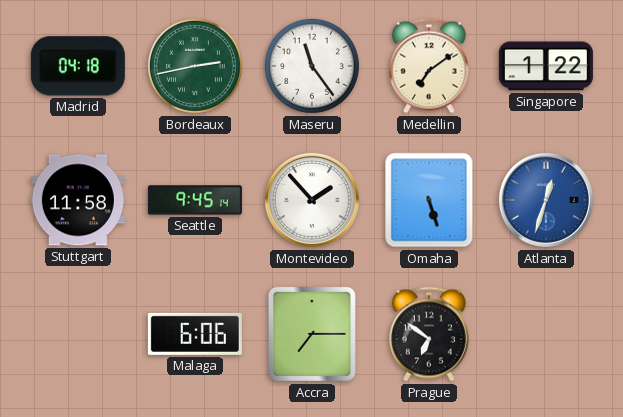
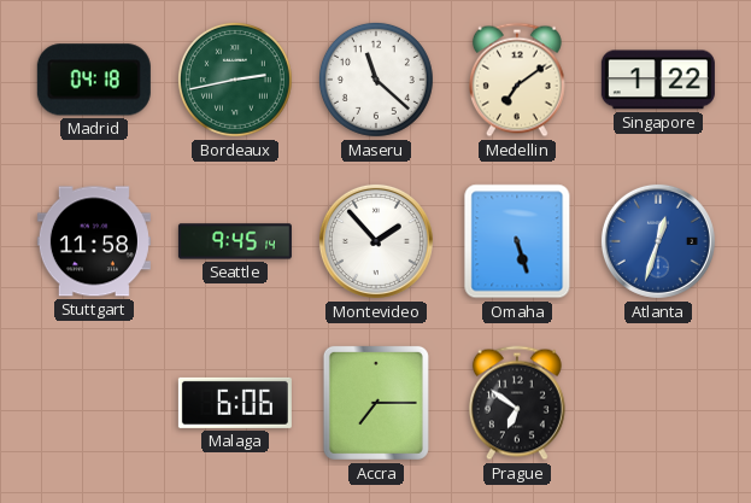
Maseru: 11:24 -> 11:22
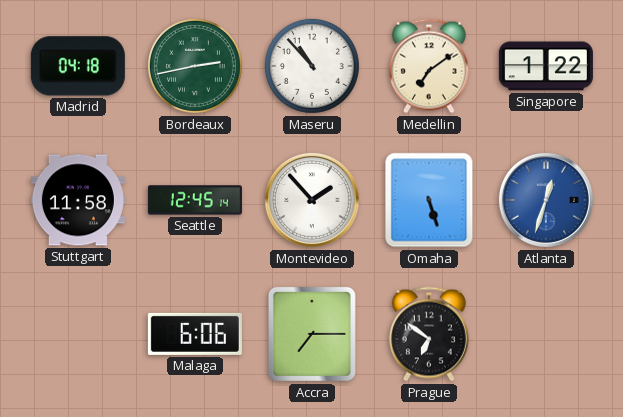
Maseru: 11:22 -> 10:53
Seattle: 9:45 -> 12:45
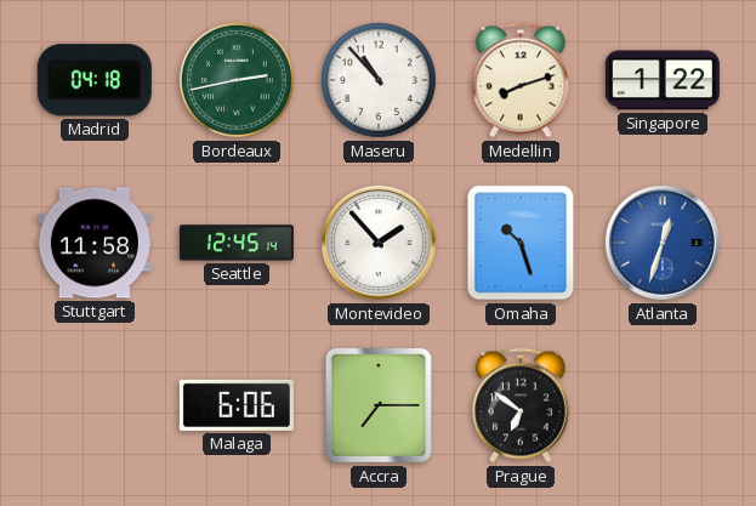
Medellin: 7:09 -> 8:12
Omaha: 5:27 -> 10:27
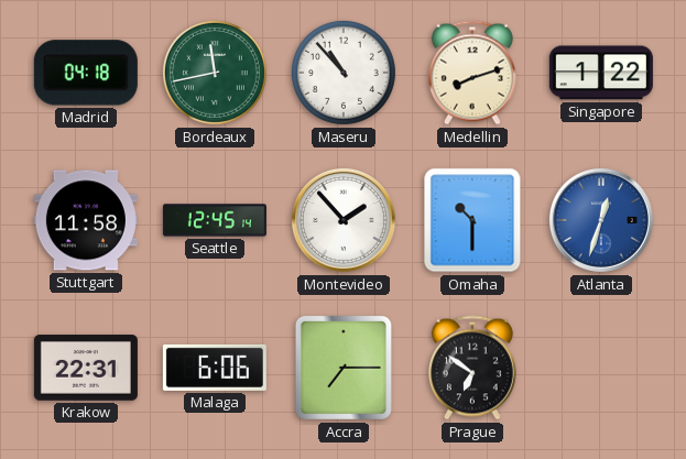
Bordeaux: 2:43 -> 11:43
Omaha: 10:27 -> 10:30
Krakow: none -> 22:31
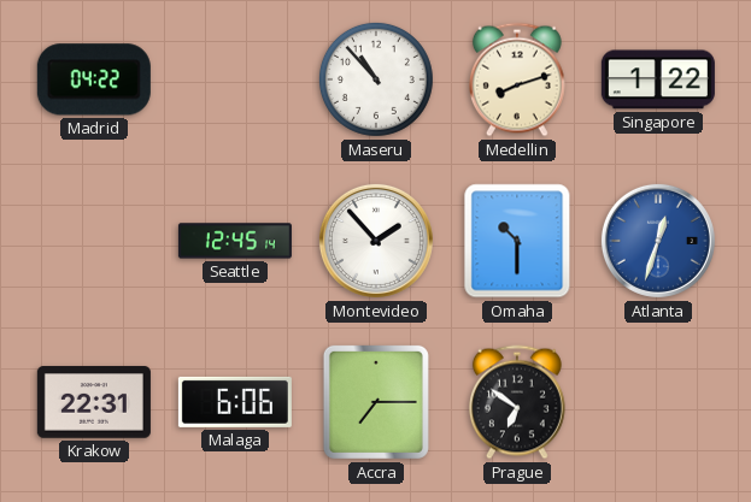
Madrid: 04:18 -> 04:22
Bordeaux: 11:43 -> none
Stuttgart: 11:58 -> none
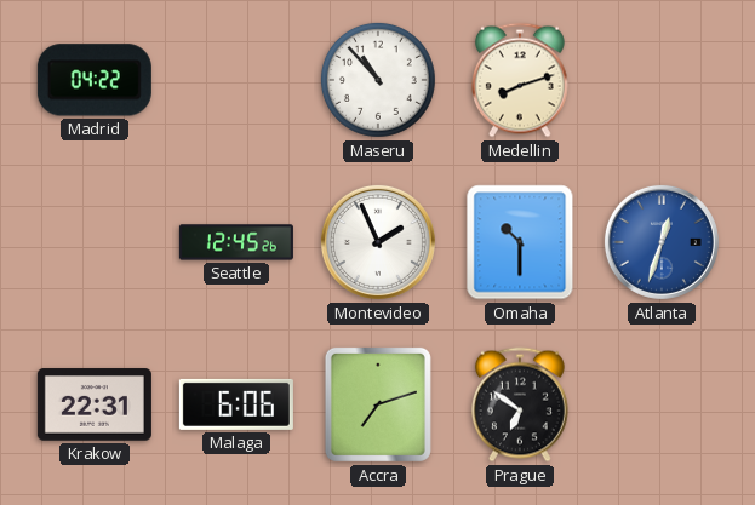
Singapore: 1:22 -> none
Seattle: 12:45:14 -> 12:45:26
Montevideo: 1:53 -> 1:56
Accra: 7:15 -> 7:12
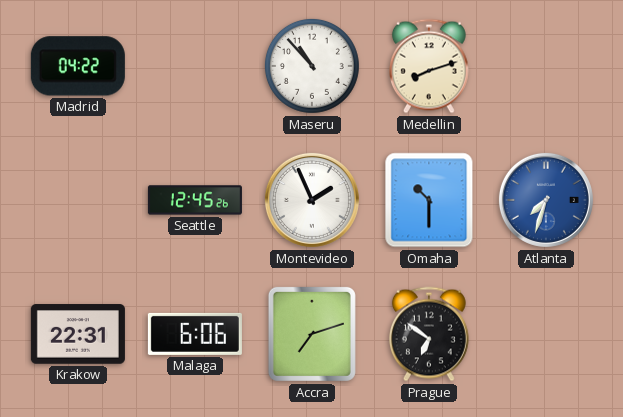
Atlanta: 12:33 -> 7:33
